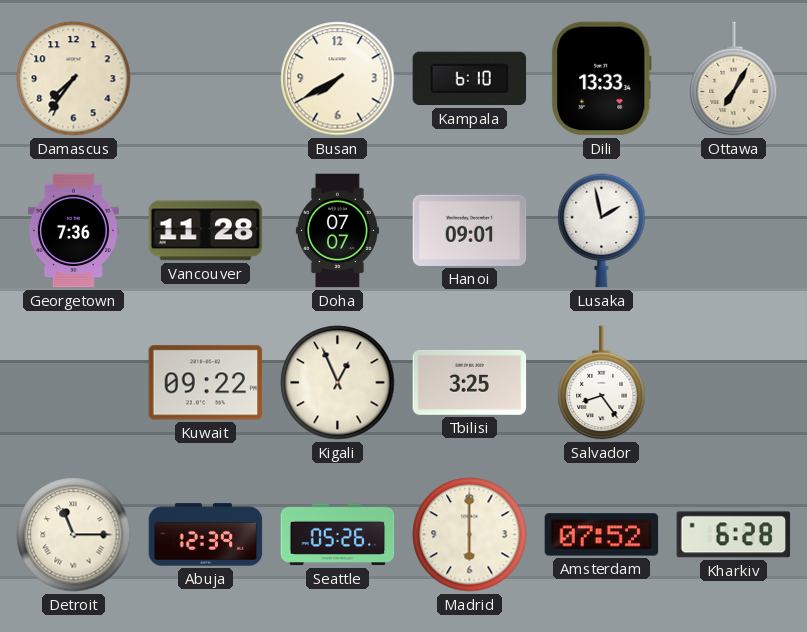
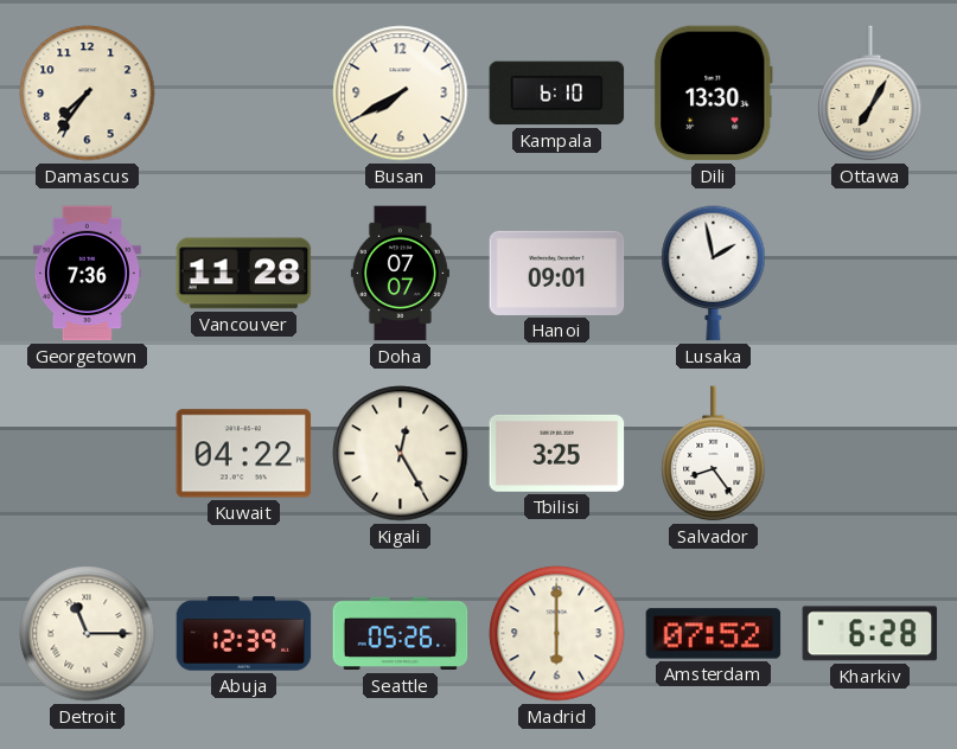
Dili: 13:33 -> 13:30
Kuwait: 09:22 -> 04:22
Kigali: 12:56 -> 12:25
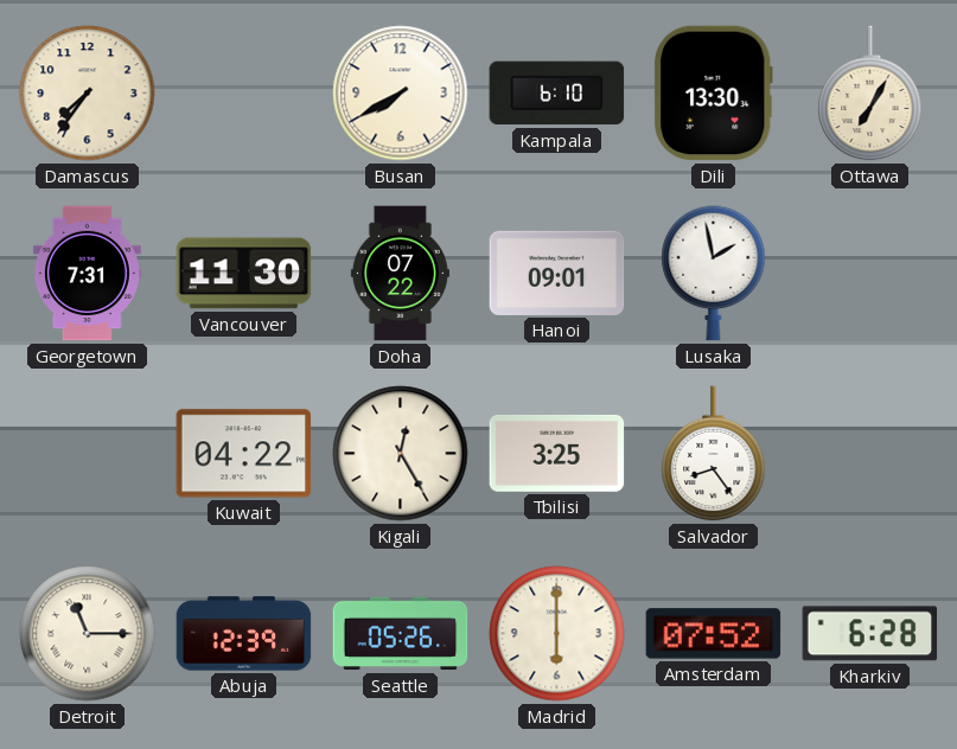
Georgetown: 7:36 -> 7:31
Vancouver: 11:28 -> 11:30
Doha: 07:07 -> 07:22
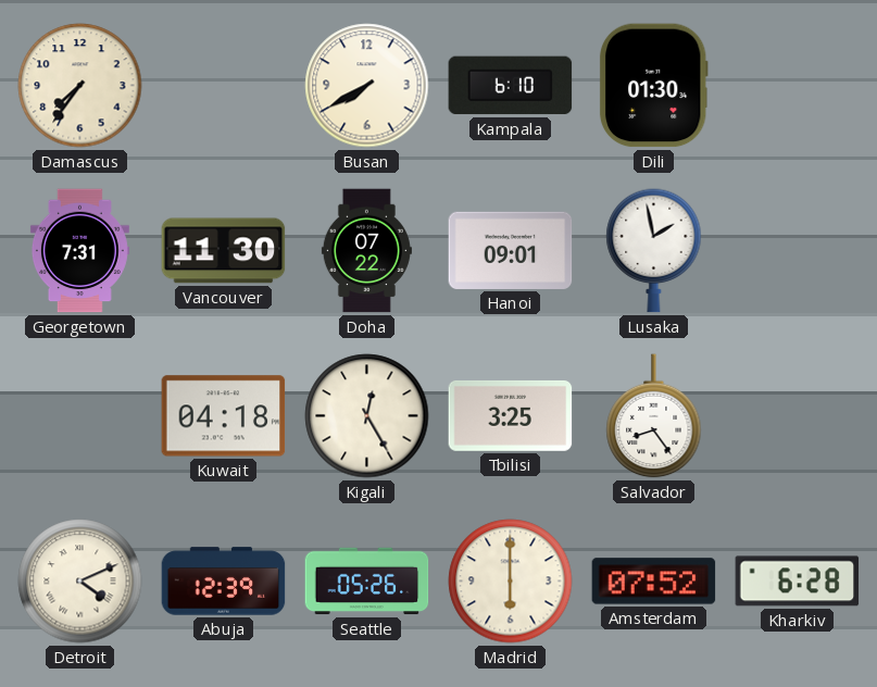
Dili: 13:30 -> 01:30
Ottawa: 7:05 -> none
Kuwait: 04:22 -> 04:18
Detroit: 11:15 -> 4:11
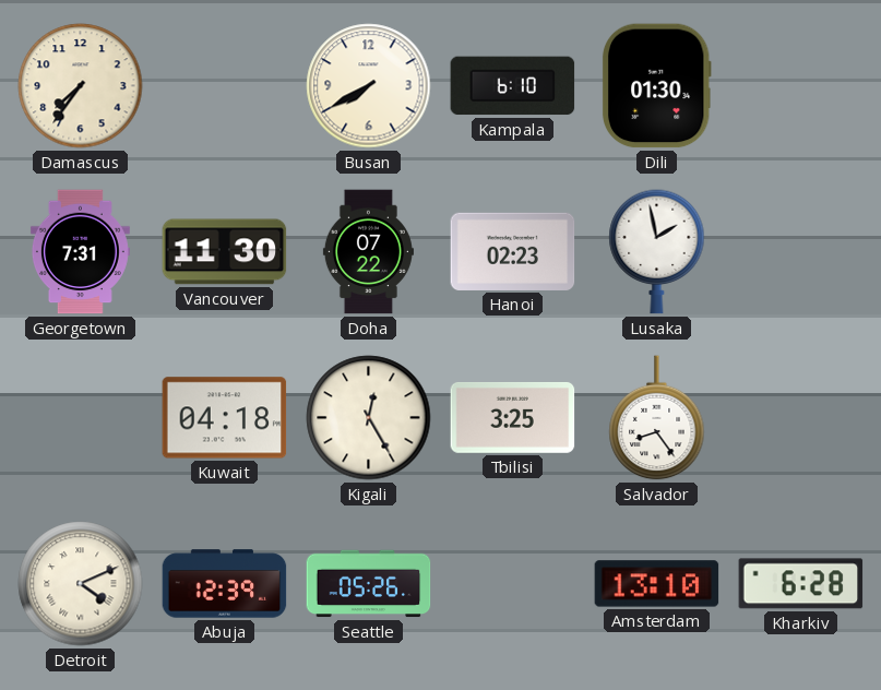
Hanoi: 09:01 -> 02:23
Madrid: 6:00 -> none
Amsterdam: 07:52 -> 13:10
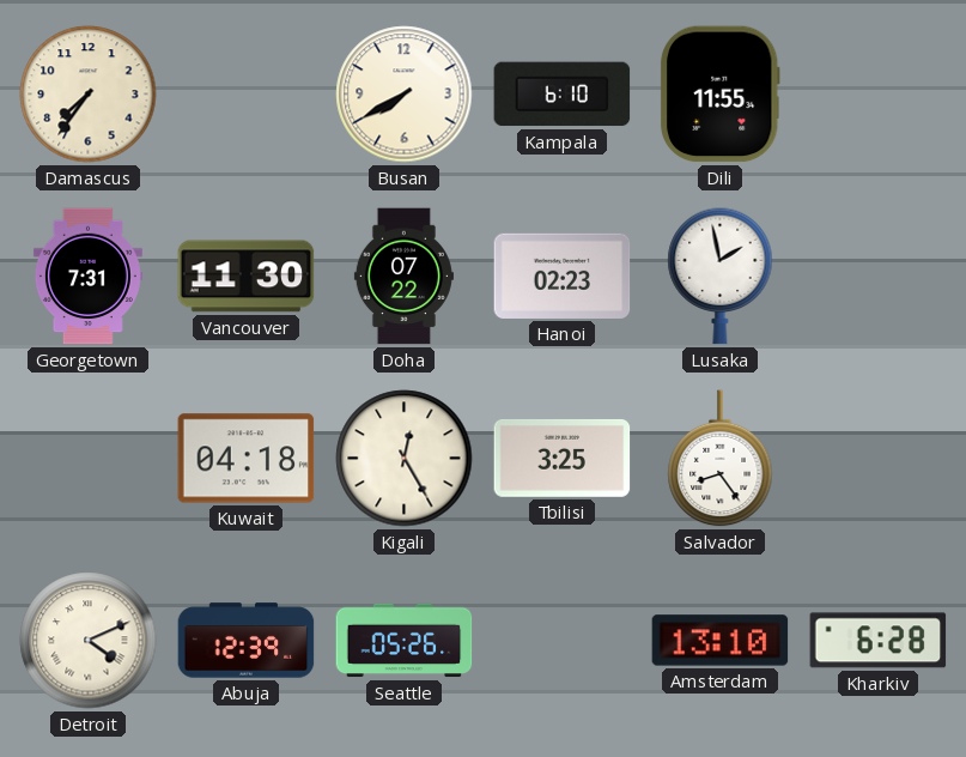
Dili: 01:30 -> 11:55
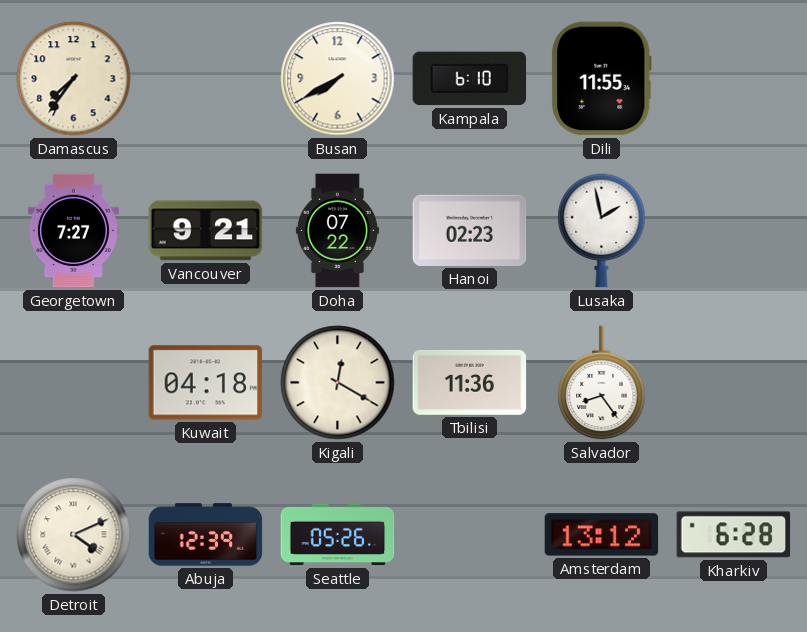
Georgetown: 7:31 -> 7:27
Vancouver: 11:30 -> 9:21
Kigali: 12:25 -> 12:20
Tbilisi: 3:25 -> 11:36
Amsterdam: 13:10 -> 13:12
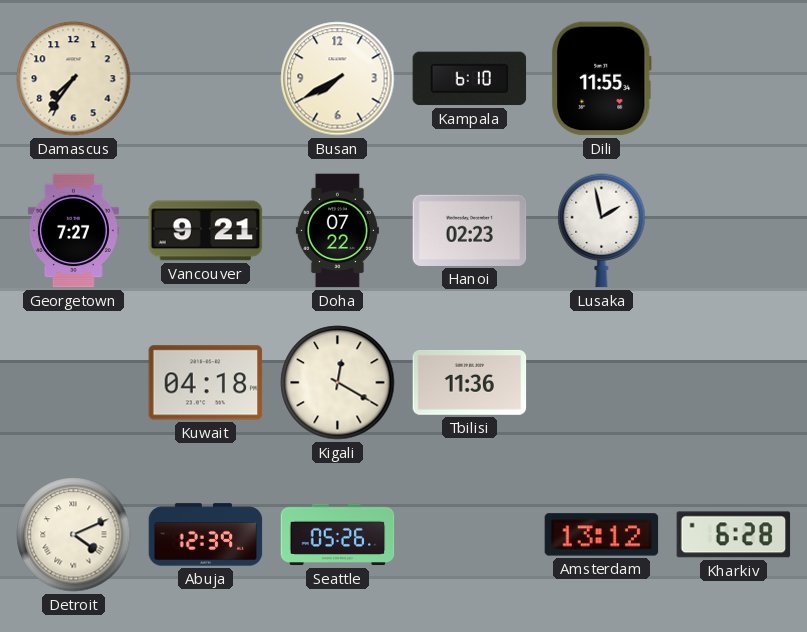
Salvador: 8:24 -> none
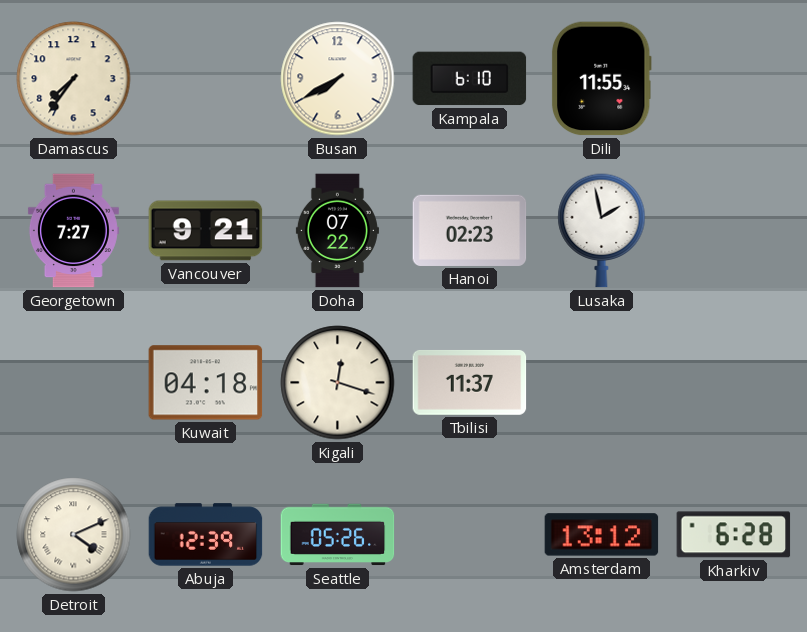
Kigali: 12:20 -> 12:18
Tbilisi: 11:36 -> 11:37
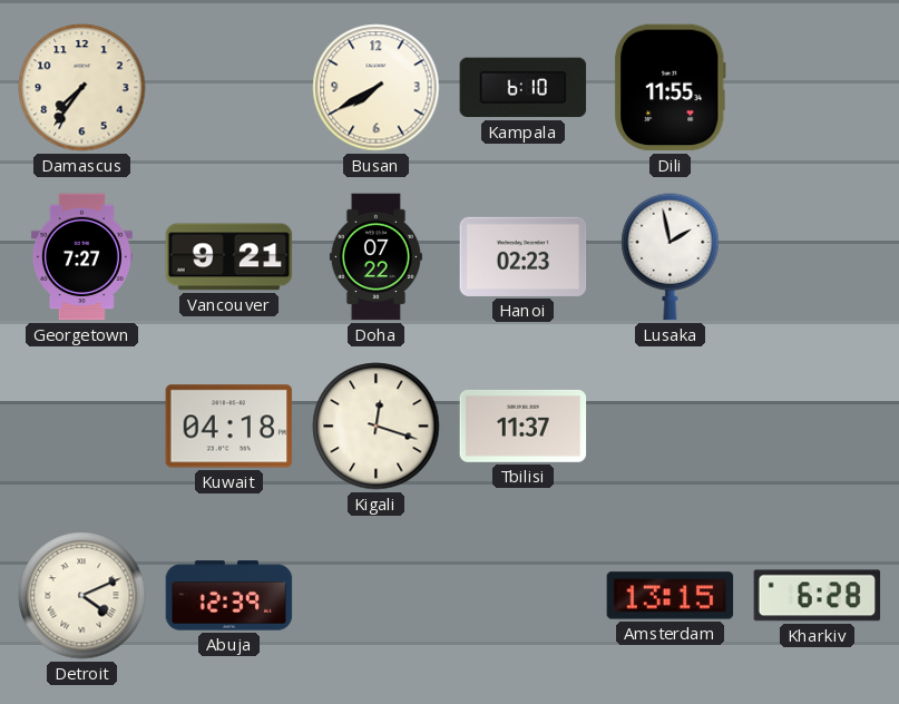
Seattle: 05:26 -> none
Amsterdam: 13:12 -> 13:15
